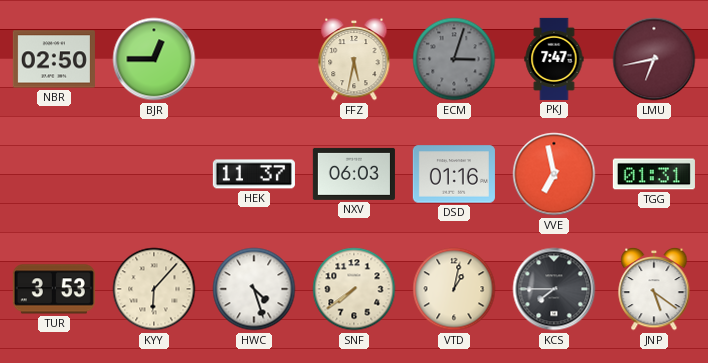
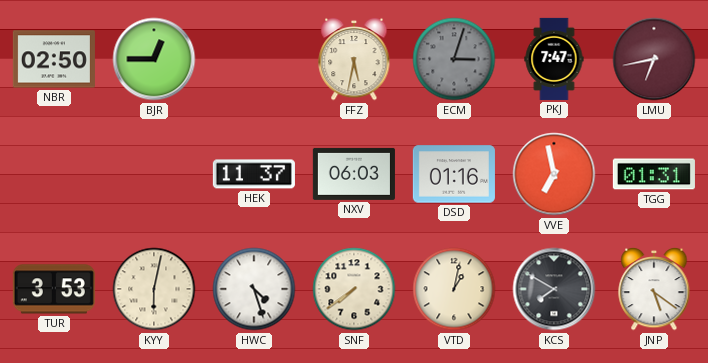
KYY: 6:07 -> 6:02
KCS: 7:45 -> 7:50
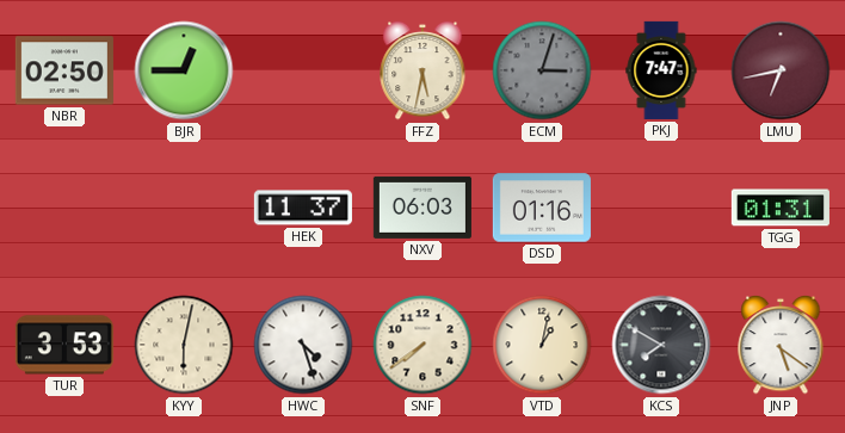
VVE: 6:58 -> none
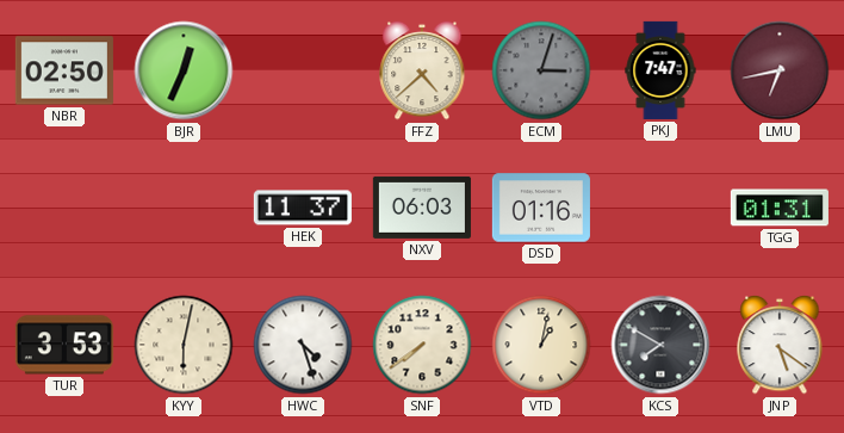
BJR: 12:45 -> 12:34
FFZ: 5:32 -> 4:38
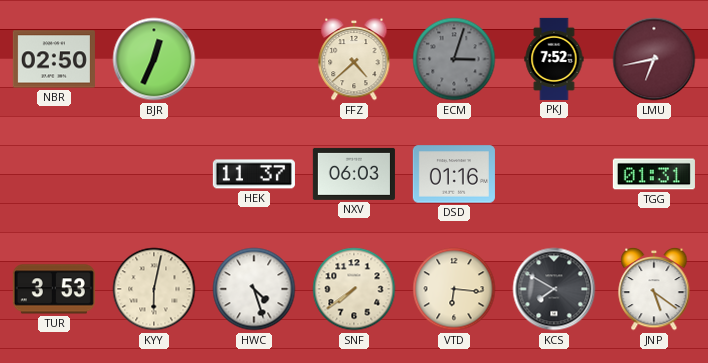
PKJ: 7:47 -> 7:52
VTD: 1:02 -> 6:16
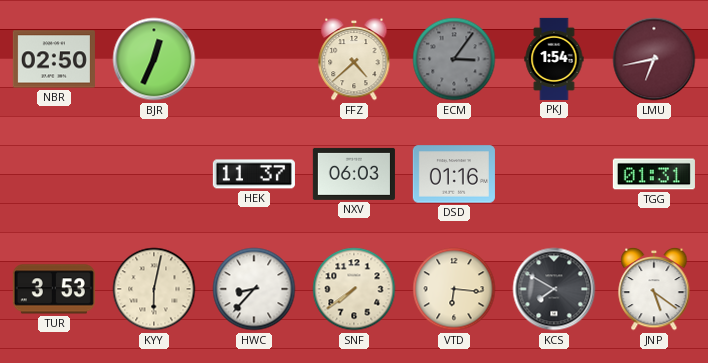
ECM: 3:03 -> 3:06
PKJ: 7:52 -> 1:54
HWC: 4:27 -> 8:37
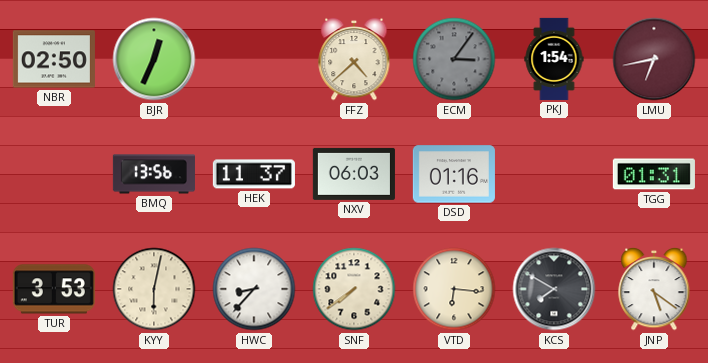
BMQ: none -> 13:56
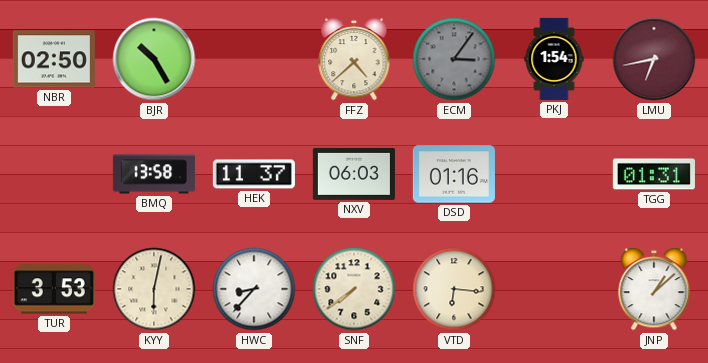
BJR: 12:34 -> 10:25
BMQ: 13:56 -> 13:58
KCS: 7:50 -> none
JNP: 5:21 -> 1:08
